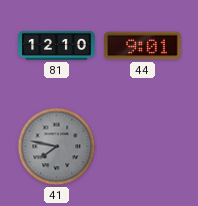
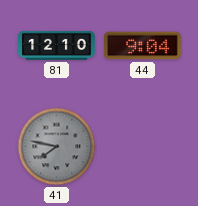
44: 9:01 -> 9:04
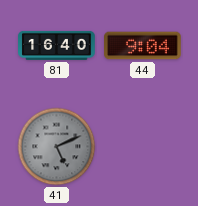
81: 12:10 -> 16:40
41: 7:47 -> 5:11
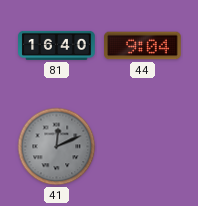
41: 5:11 -> 12:11
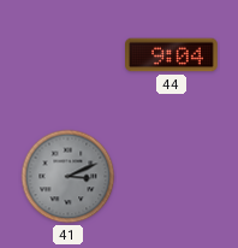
81: 16:40 -> none
41: 12:11 -> 3:11
